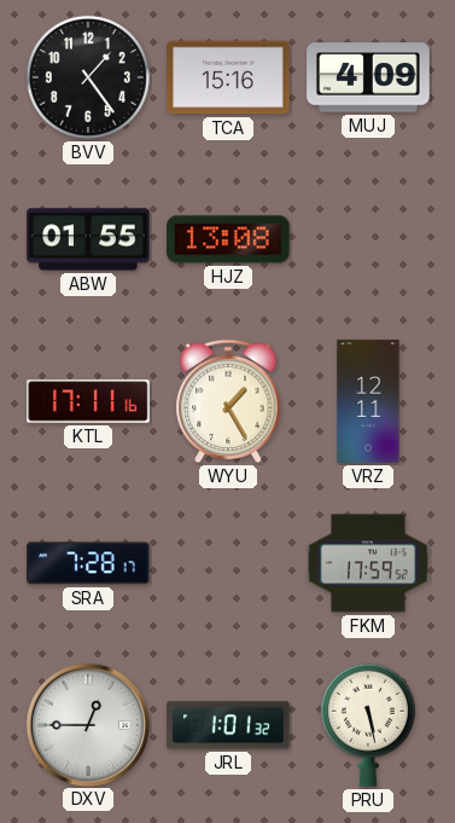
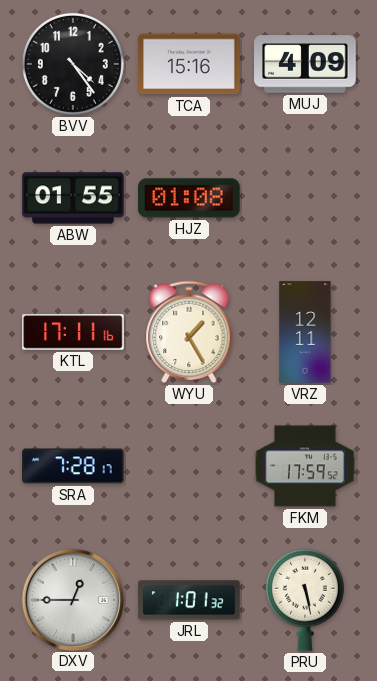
BVV: 1:24 -> 4:24
HJZ: 13:08 -> 01:08
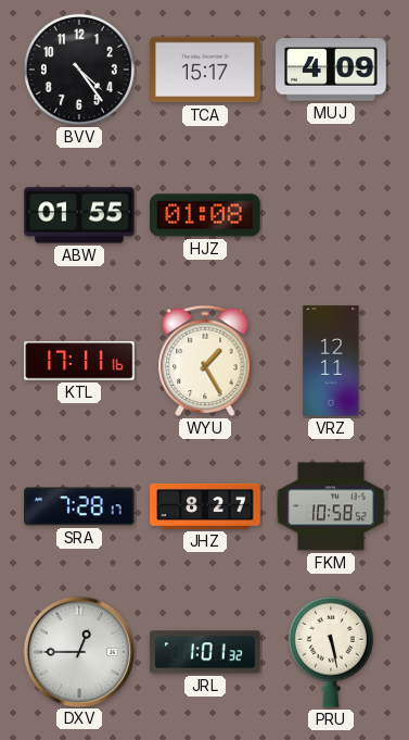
TCA: 15:16 -> 15:17
JHZ: none -> 8:27
FKM: 17:59 -> 10:58
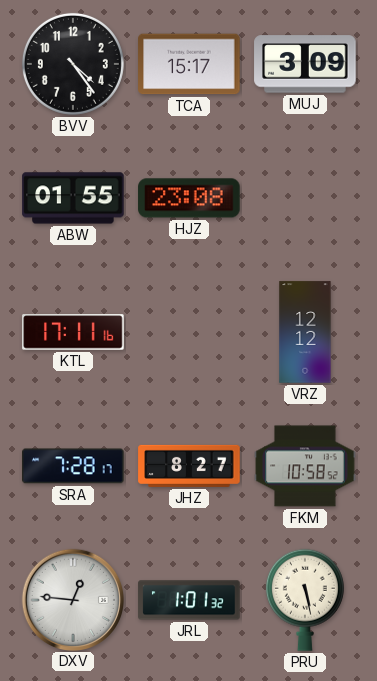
MUJ: 4:09 -> 3:09
HJZ: 01:08 -> 23:08
WYU: 1:25 -> none
VRZ: 12:11 -> 12:12
DXV: 12:45 -> 12:46
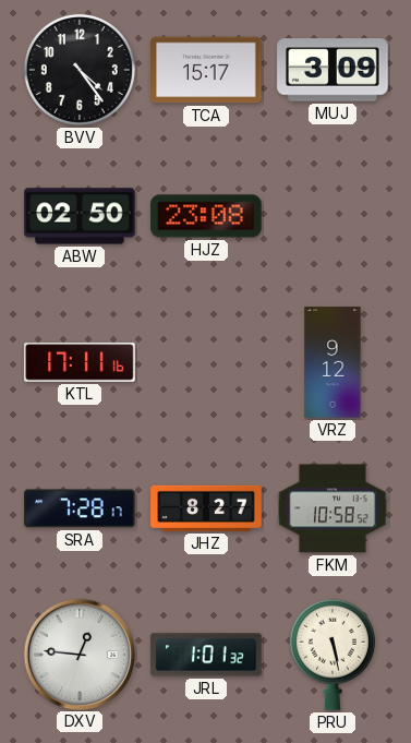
ABW: 01:55 -> 02:50
VRZ: 12:12 -> 9:12
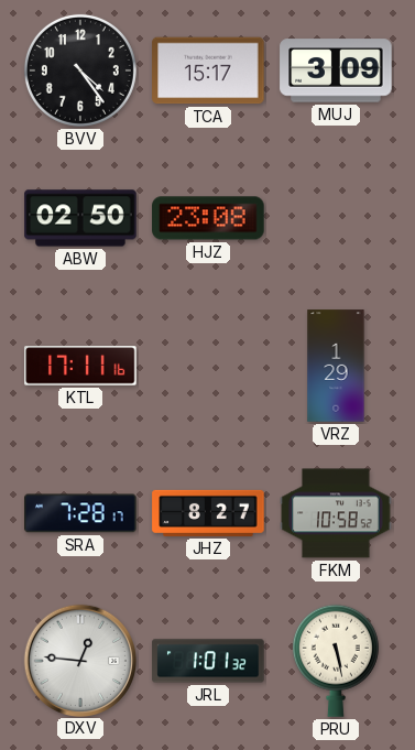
VRZ: 9:12 -> 1:29
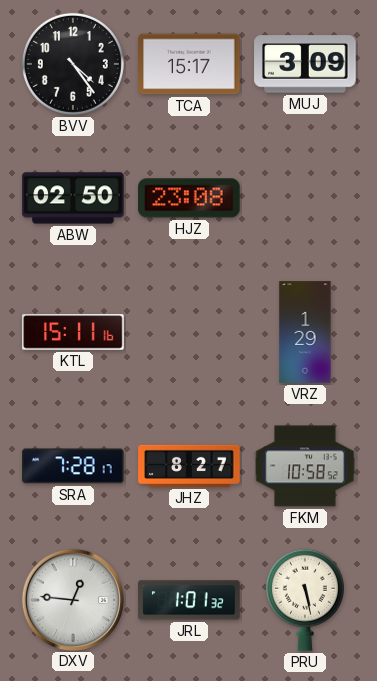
KTL: 17:11 -> 15:11
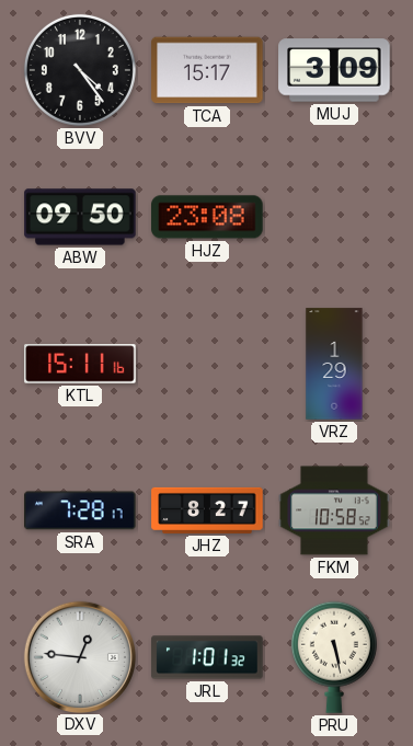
ABW: 02:50 -> 09:50
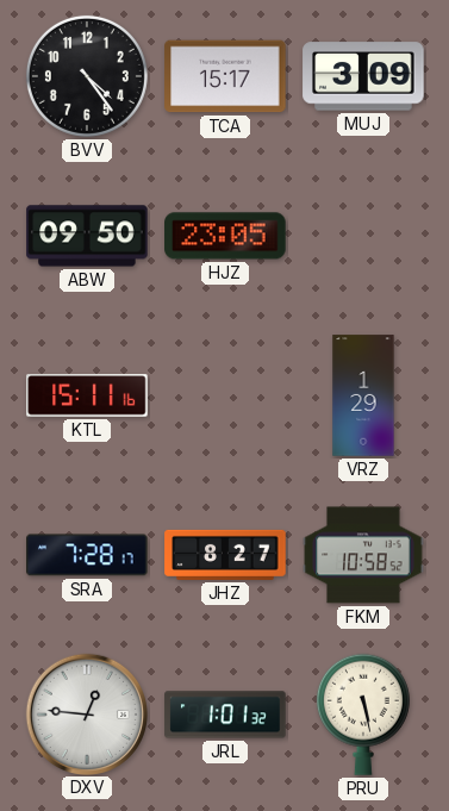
HJZ: 23:08 -> 23:05
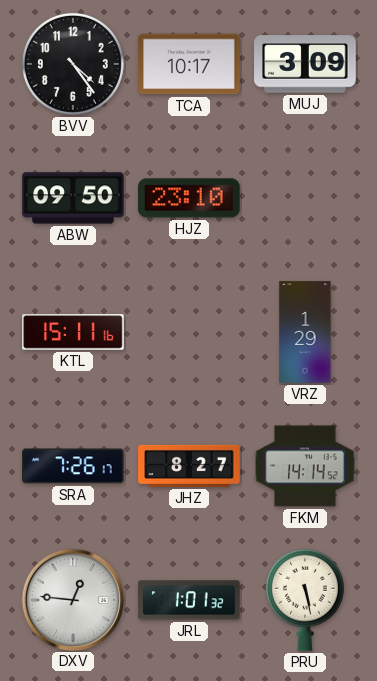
TCA: 15:17 -> 10:17
HJZ: 23:05 -> 23:10
SRA: 7:28 -> 7:26
FKM: 10:58 -> 14:14
